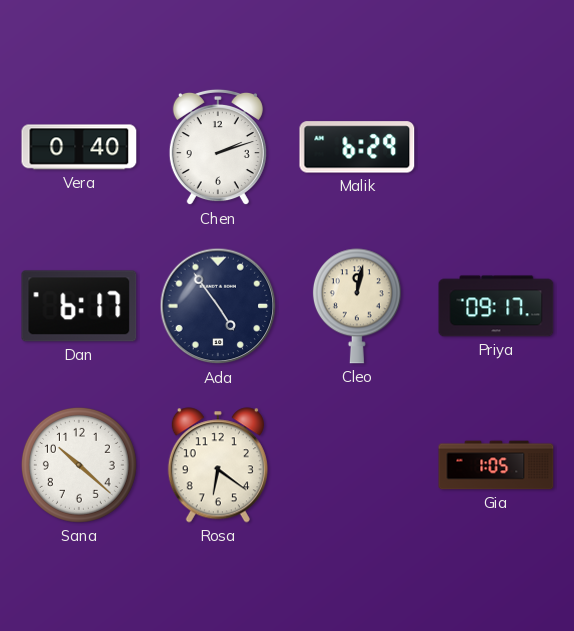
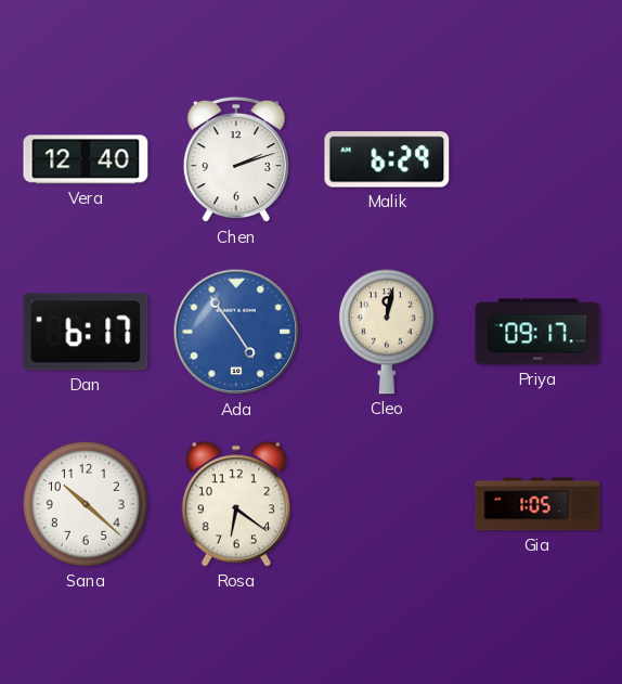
Vera: 0:40 -> 12:40
Ada dial: navy -> blue
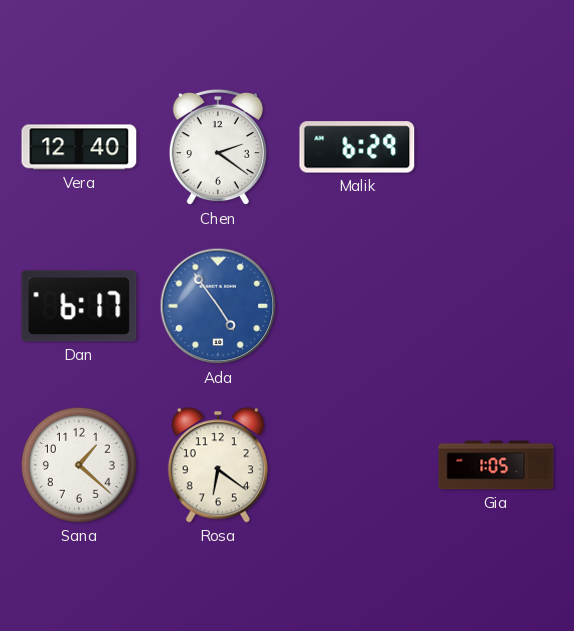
Chen: 2:12 -> 2:21
Cleo: 12:02 -> none
Priya: 09:17 -> none
Sana: 10:22 -> 1:22
